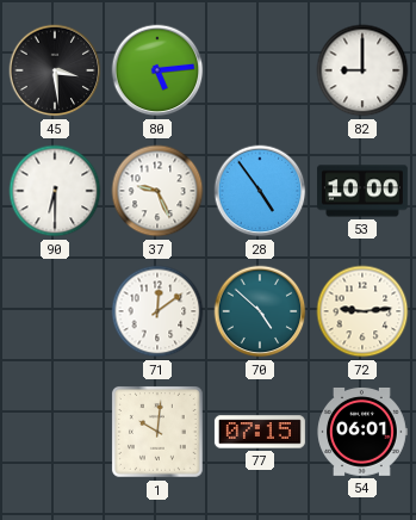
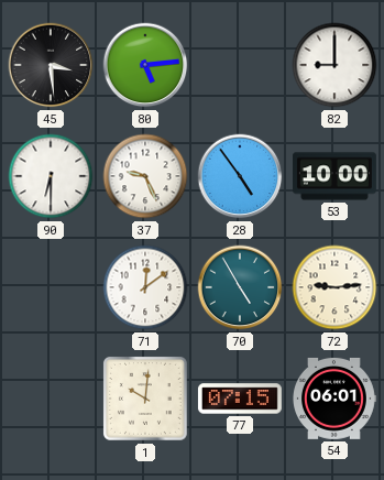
70: 4:52 -> 4:55
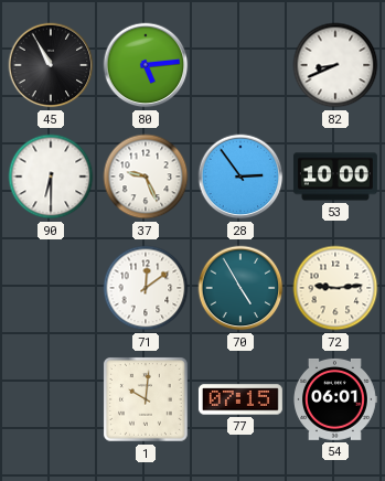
45: 3:29 -> 10:55
82: 9:00 -> 8:41
28: 4:54 -> 2:54
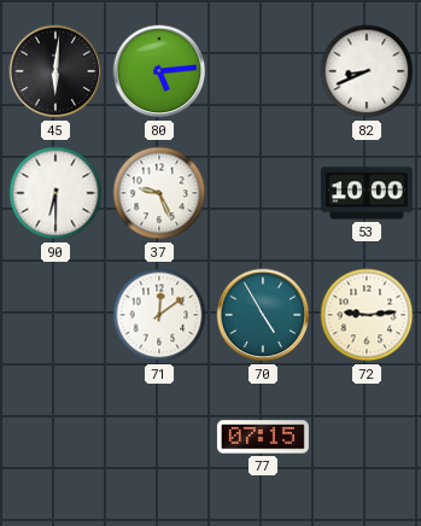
45: 10:55 -> 6:01
28: 2:54 -> none
1: 10:01 -> none
54: 06:01 -> none
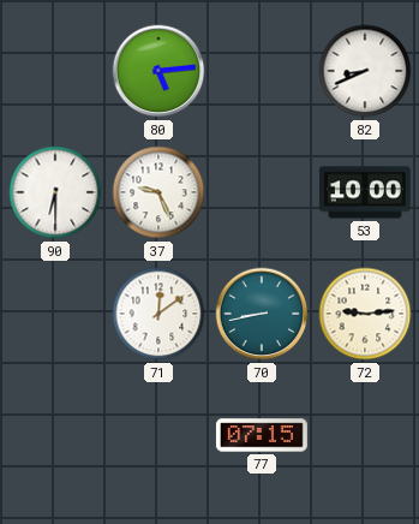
45: 6:01 -> none
70: 4:55 -> 8:43
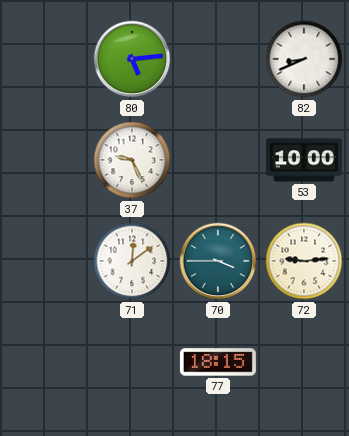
90: 6:30 -> none
70: 8:43 -> 3:45
77: 07:15 -> 18:15
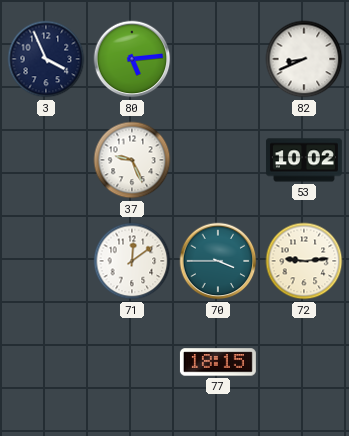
3: none -> 3:56
53: 10:00 -> 10:02
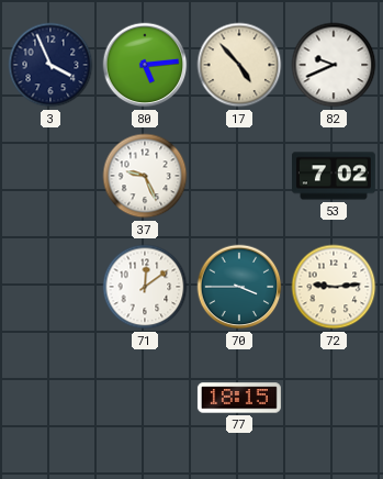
17: none -> 4:53
82: 8:41 -> 9:41
53: 10:02 -> 7:02
